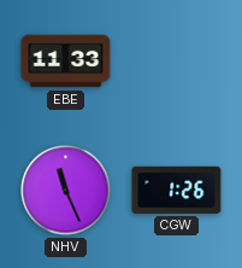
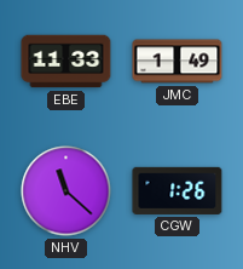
JMC: none -> 1:49
NHV: 11:26 -> 11:22
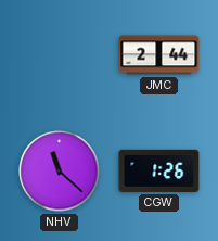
EBE: 11:33 -> none
JMC: 1:49 -> 2:44
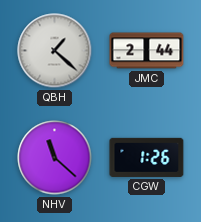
QBH: none -> 1:22
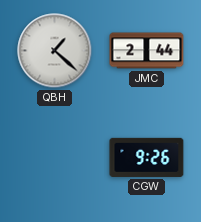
NHV: 11:22 -> none
CGW: 1:26 -> 9:26
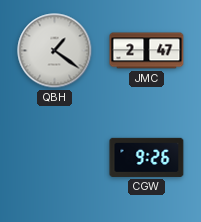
QBH: 1:22 -> 1:21
JMC: 2:44 -> 2:47
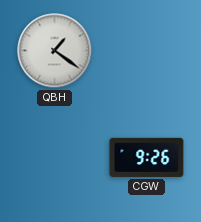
JMC: 2:47 -> none
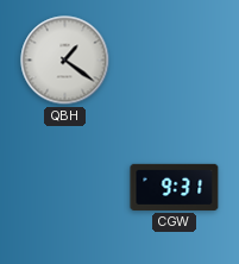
CGW: 9:26 -> 9:31
